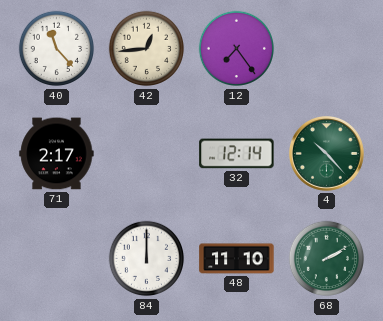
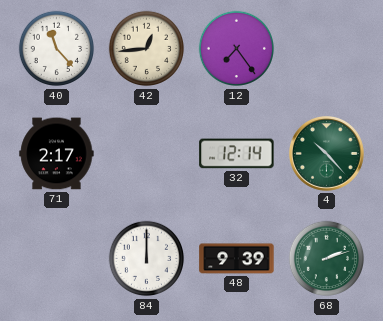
48: 11:10 -> 9:39
68: 2:10 -> 2:12
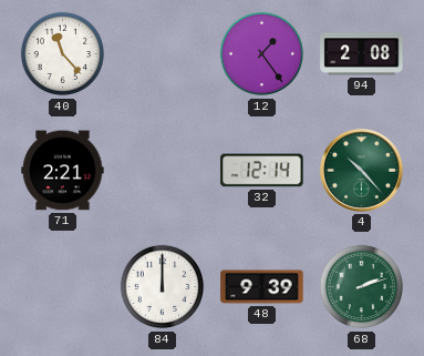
42: 12:44 -> none
12: 7:24 -> 1:24
94: none -> 2:08
71: 2:17 -> 2:21
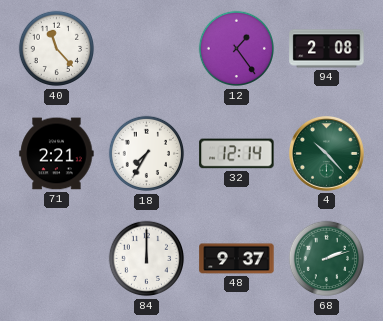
18: none -> 7:35
48: 9:39 -> 9:37
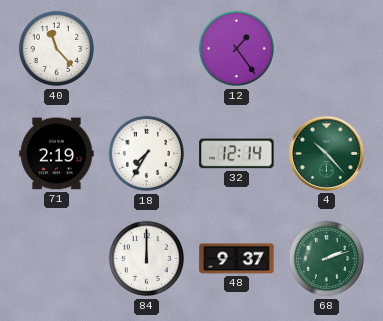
94: 2:08 -> none
71: 2:21 -> 2:19
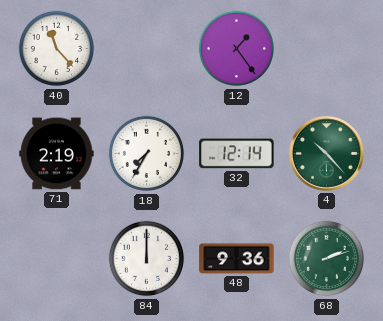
48: 9:37 -> 9:36
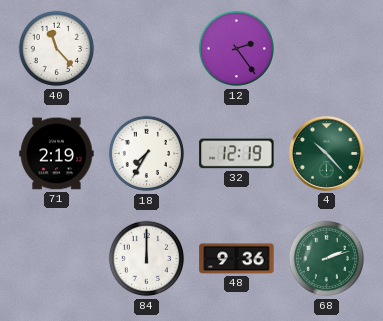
12: 1:24 -> 2:24
32: 12:14 -> 12:19
